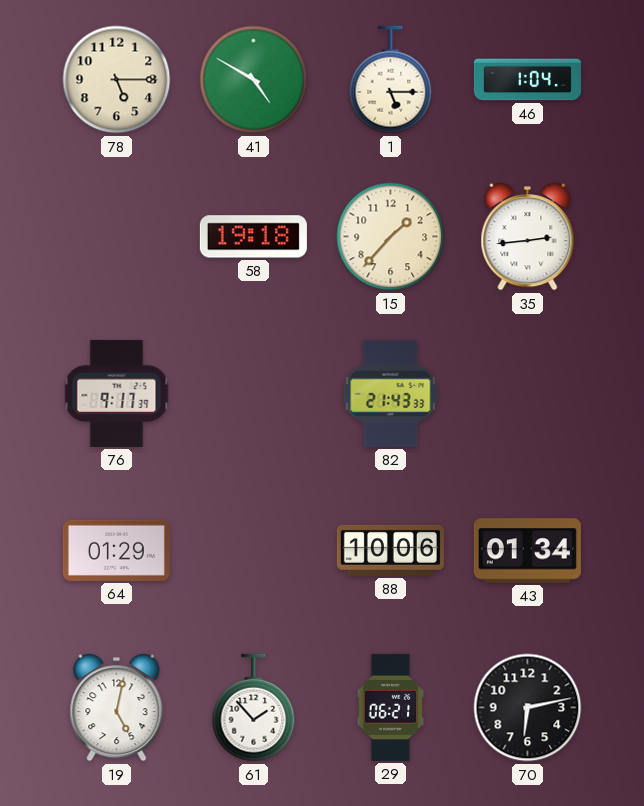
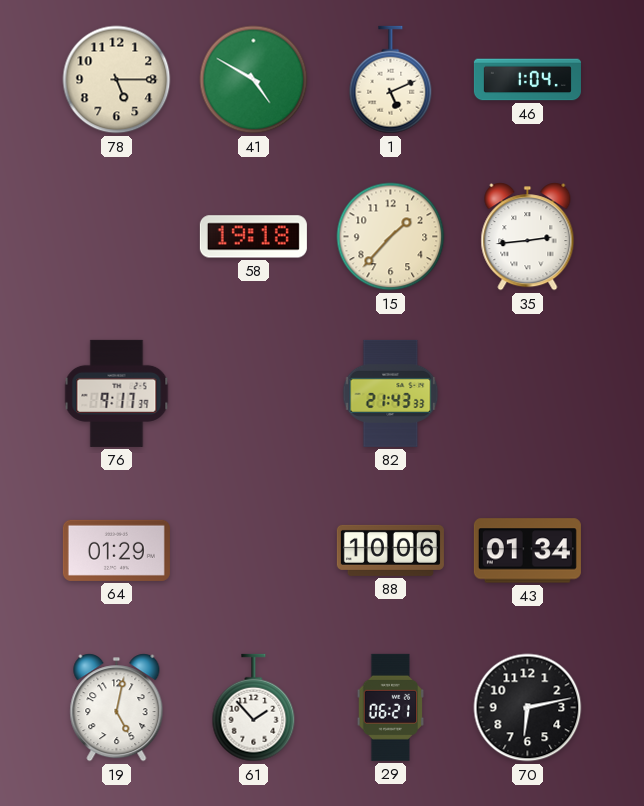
1: 5:15 -> 5:11
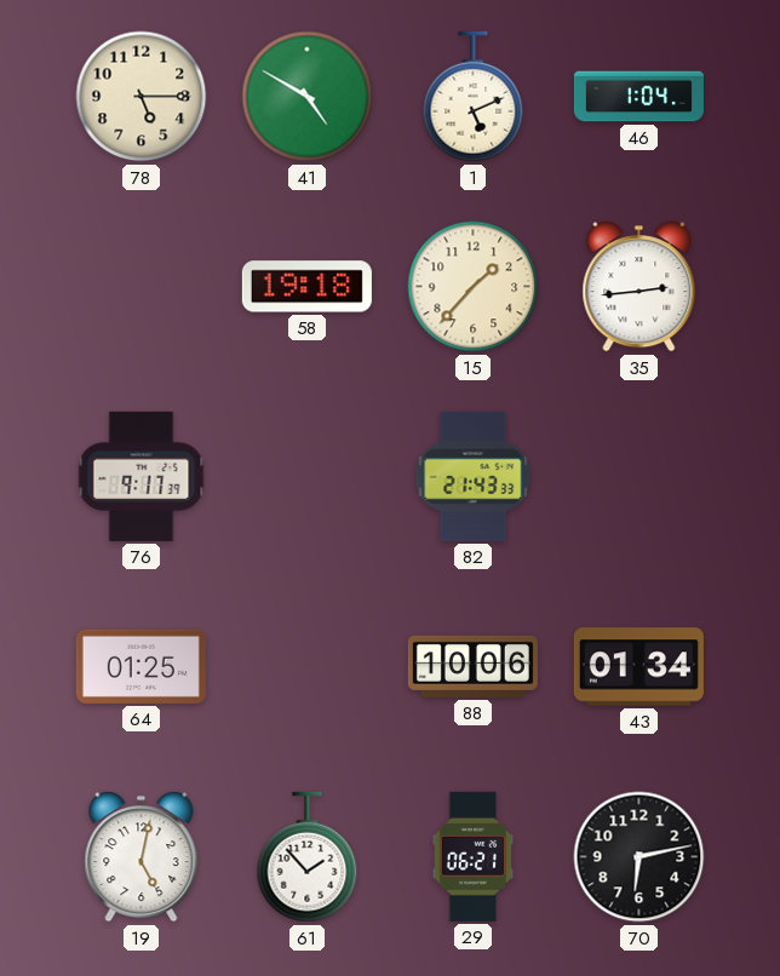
64: 01:29 -> 01:25
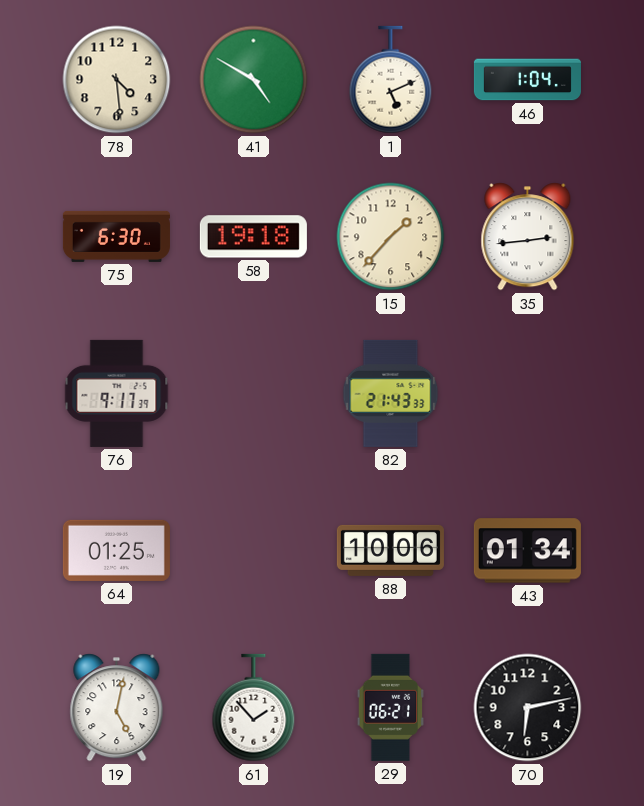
78: 5:15 -> 4:29
75: none -> 6:30
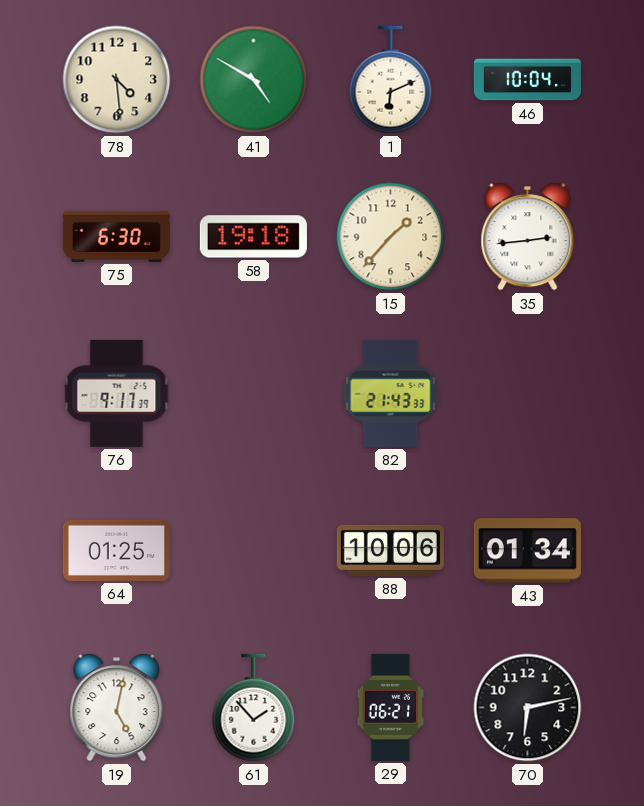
1: 5:11 -> 6:11
46: 1:04 -> 10:04
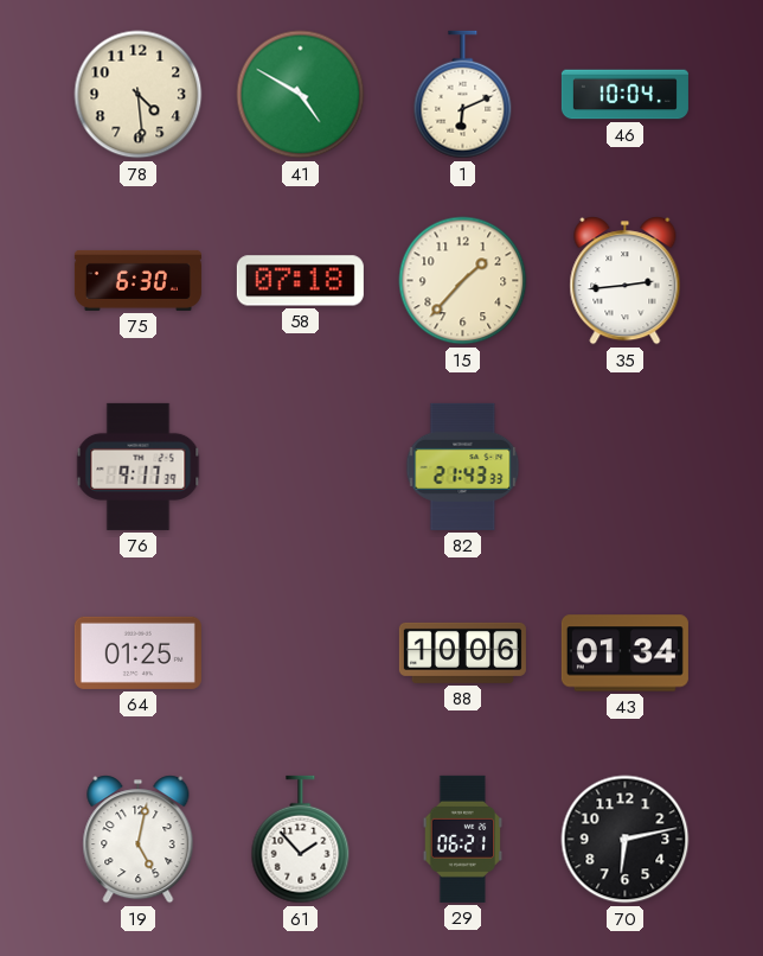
58: 19:18 -> 07:18
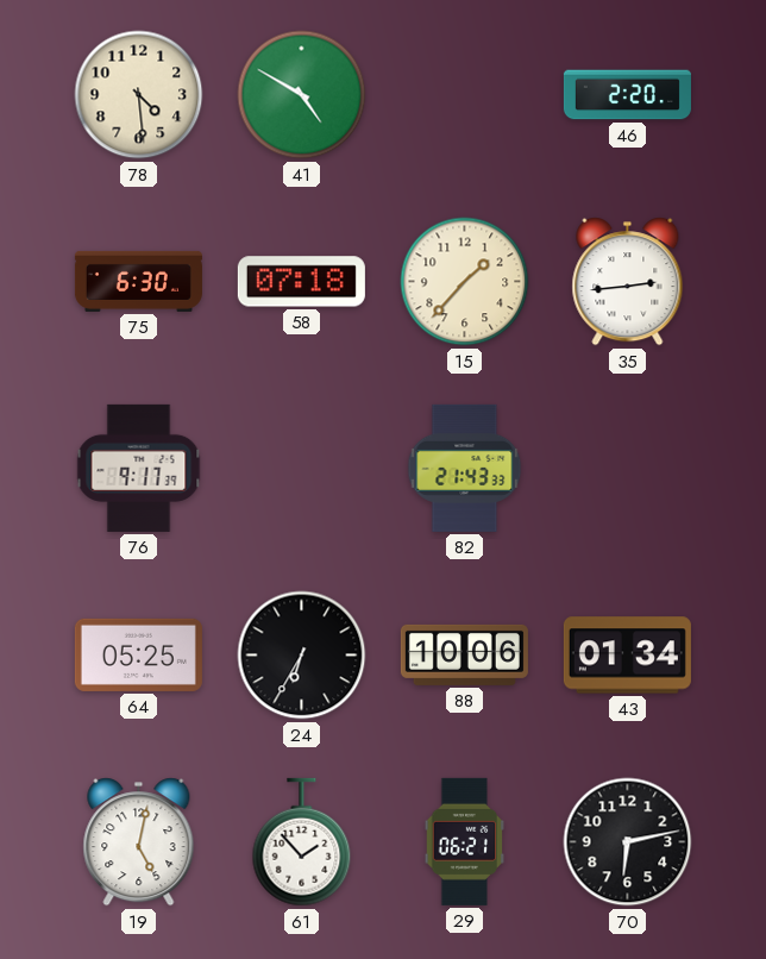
1: 6:11 -> none
46: 10:04 -> 2:20
64: 01:25 -> 05:25
24: none -> 6:35
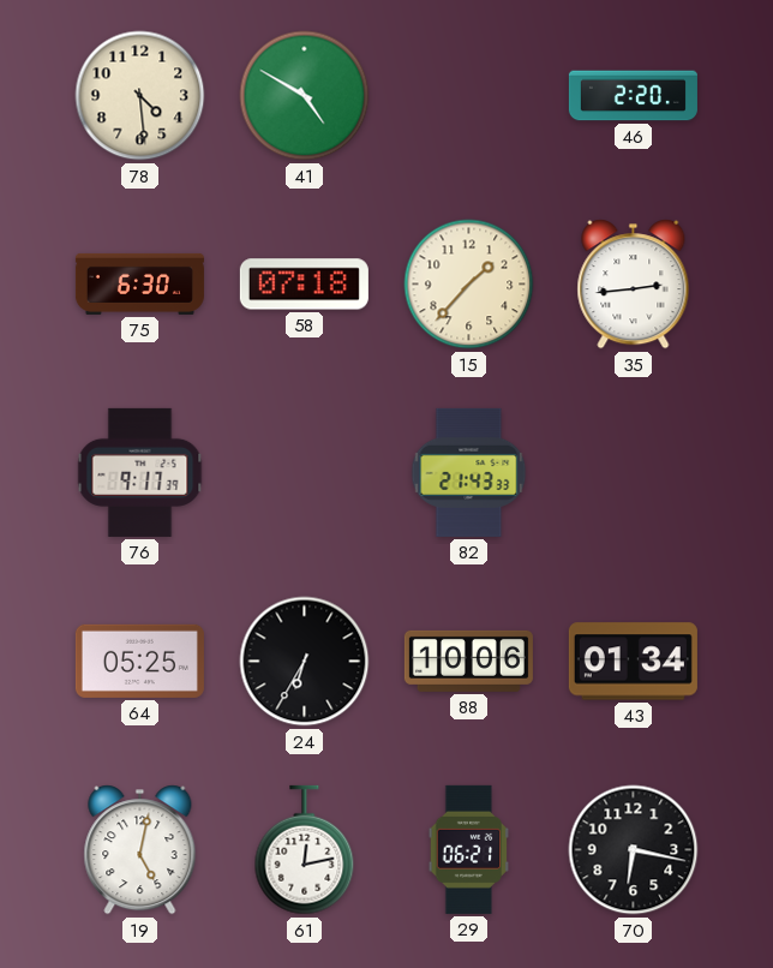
61: 1:53 -> 12:13
70: 6:13 -> 6:17
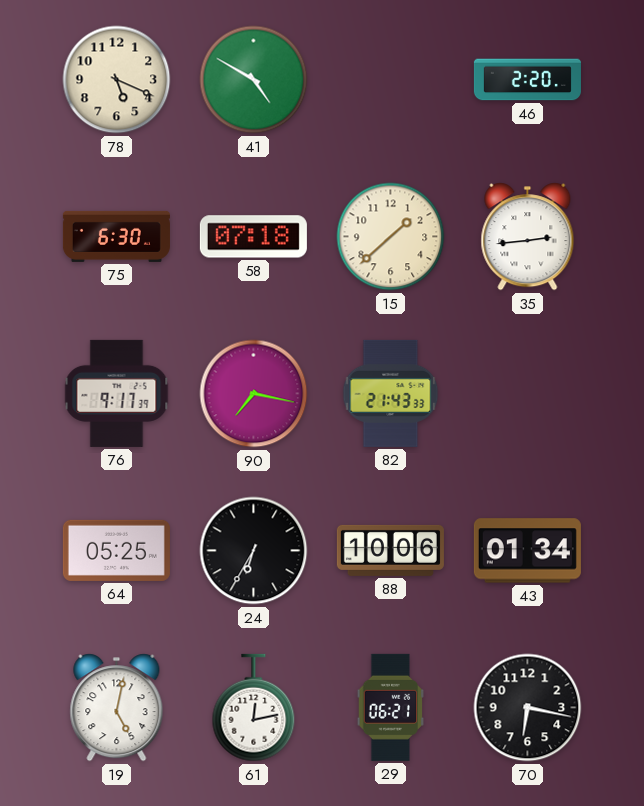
78: 4:29 -> 5:19
15: 1:37 -> 1:38
90: none -> 7:17
